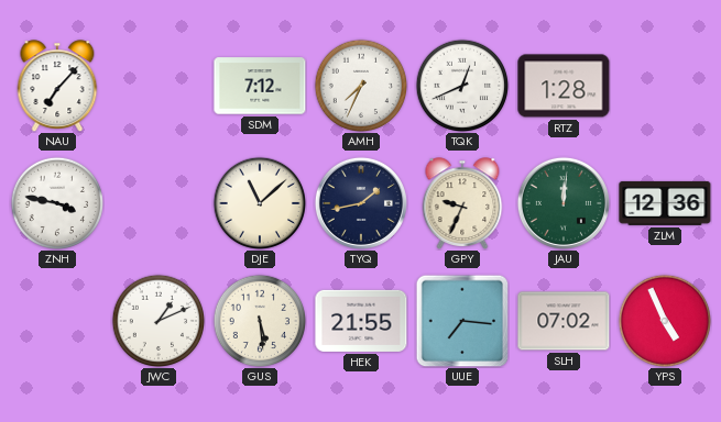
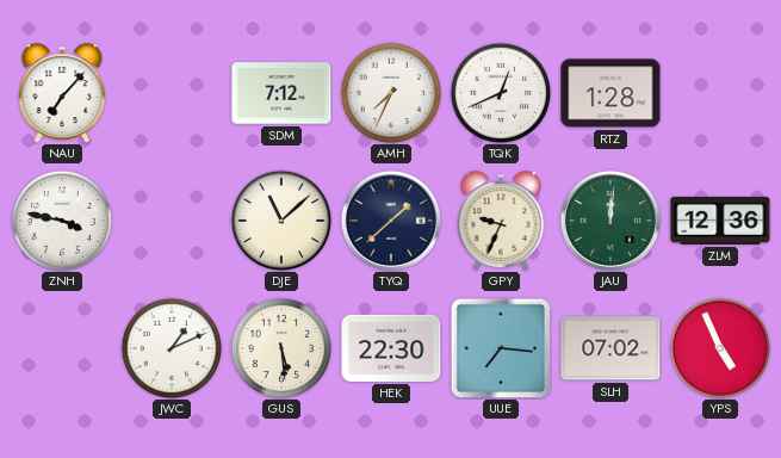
TYQ: 1:43 -> 1:38
HEK: 21:55 -> 22:30
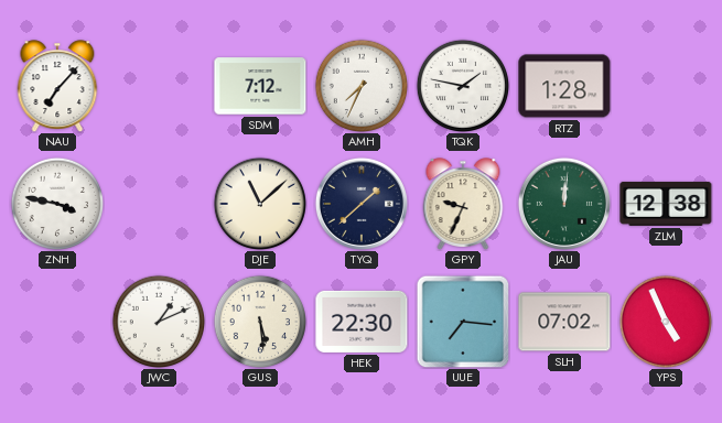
TQK: 12:41 -> 1:47
ZLM: 12:36 -> 12:38
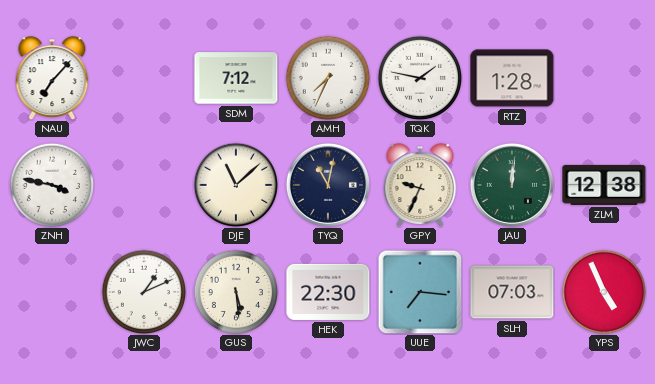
TYQ: 1:38 -> 11:02
SLH: 07:02 -> 07:03
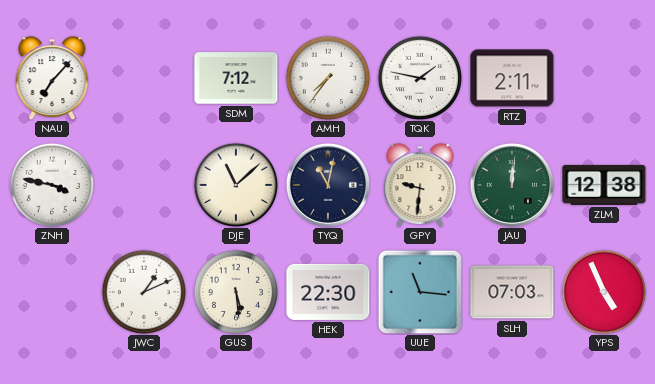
AMH: 7:34 -> 7:36
RTZ: 1:28 -> 2:11
GPY: 9:34 -> 9:31
UUE: 7:16 -> 11:16
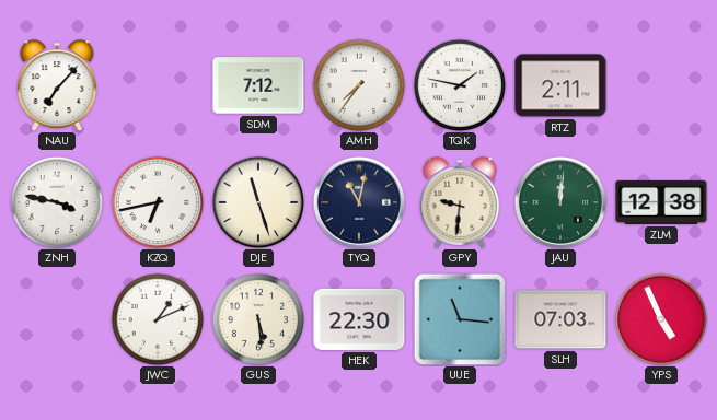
KZQ: none -> 6:43
DJE: 11:08 -> 11:27
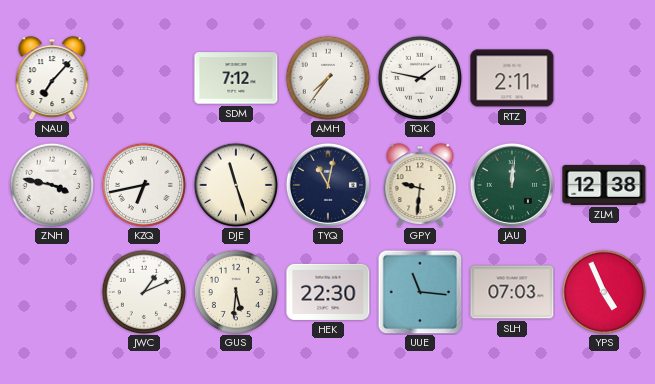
GUS: 5:29 -> 5:31
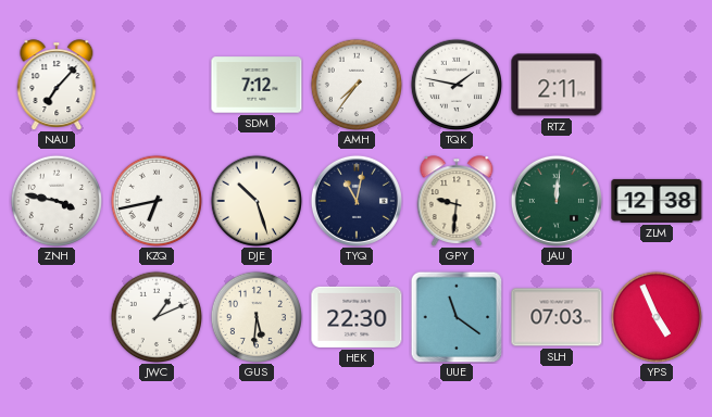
DJE: 11:27 -> 10:27
UUE: 11:16 -> 11:21
